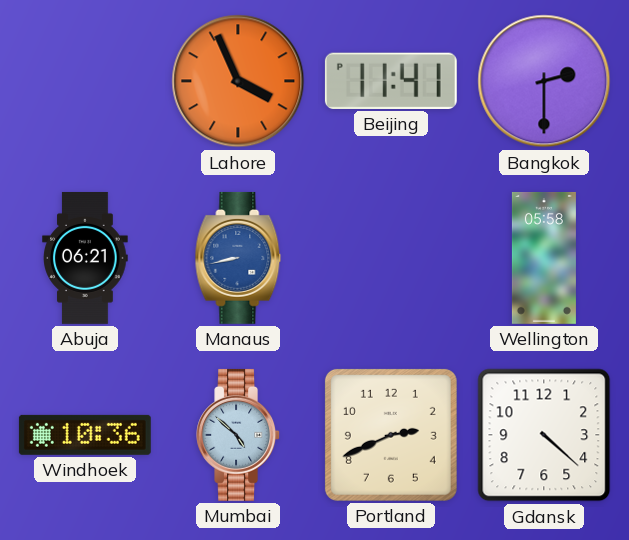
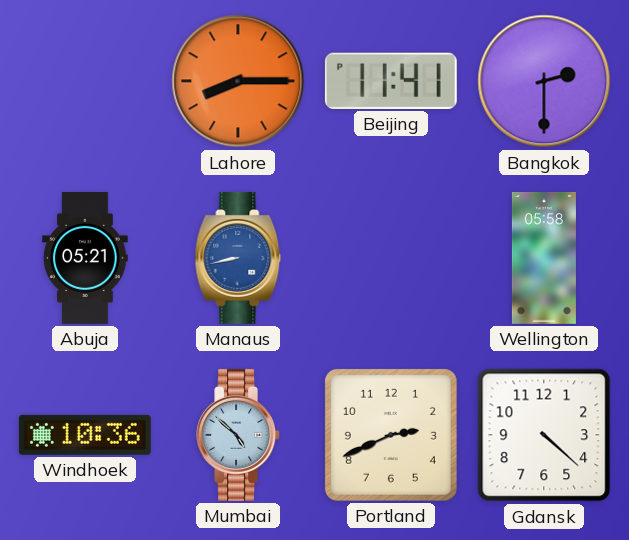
Lahore: 3:56 -> 8:15
Abuja: 06:21 -> 05:21
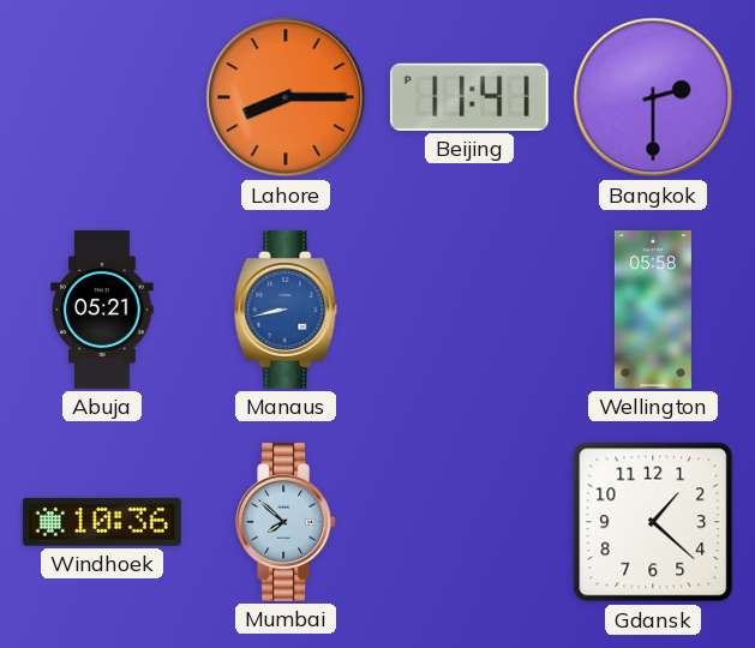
Mumbai: 4:52 -> 7:52
Portland: 2:41 -> none
Gdansk: 4:22 -> 1:22
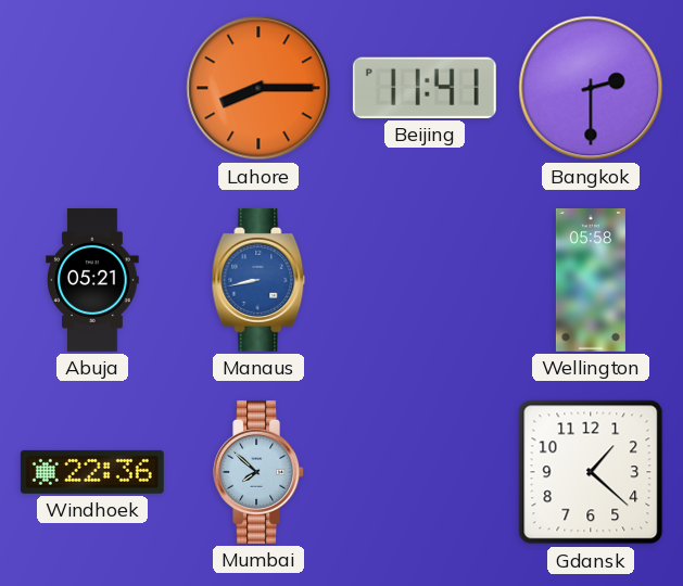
Windhoek: 10:36 -> 22:36
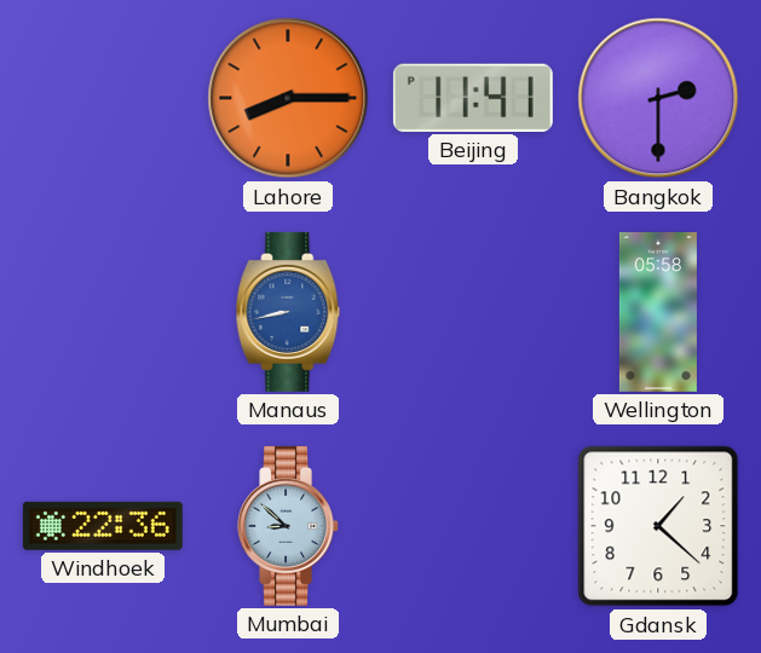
Abuja: 05:21 -> none
Mumbai: 7:52 -> 8:52
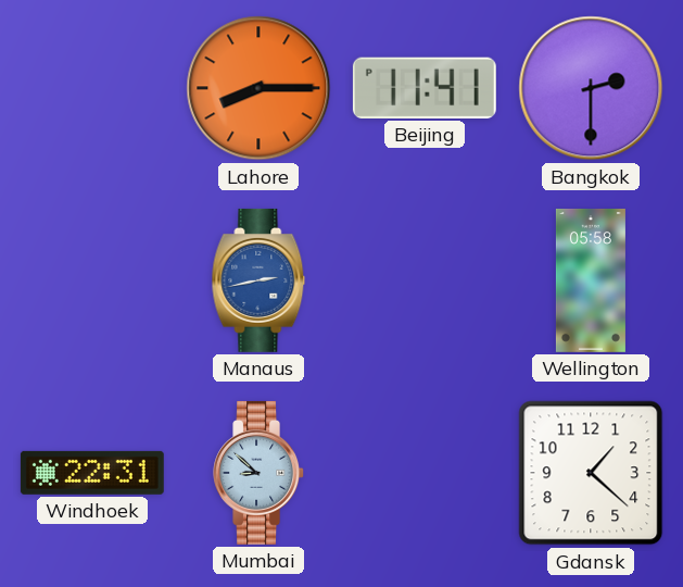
Manaus: 8:43 -> 2:43
Windhoek: 22:36 -> 22:31
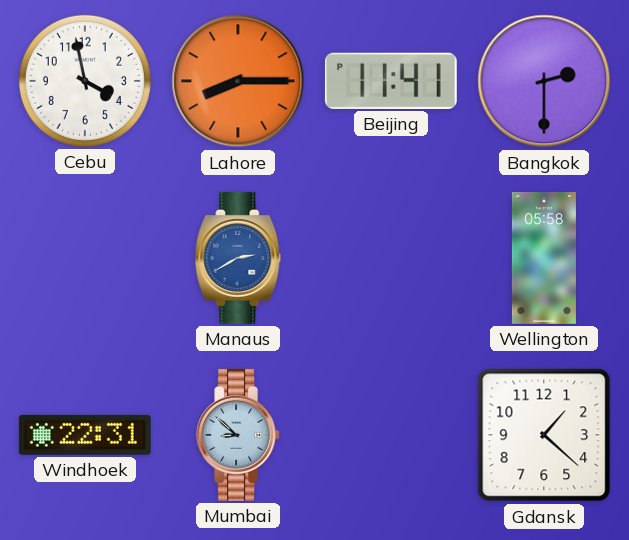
Cebu: none -> 3:58
Manaus: 2:43 -> 2:40
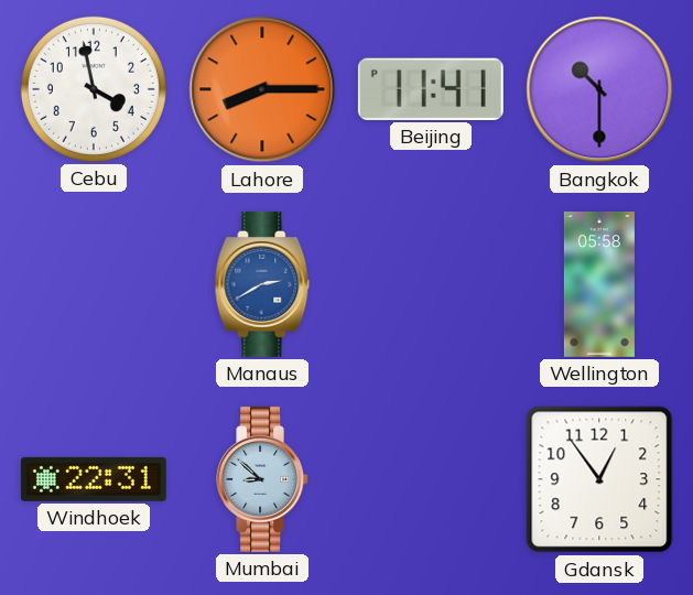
Bangkok: 2:30 -> 10:30
Gdansk: 1:22 -> 12:54
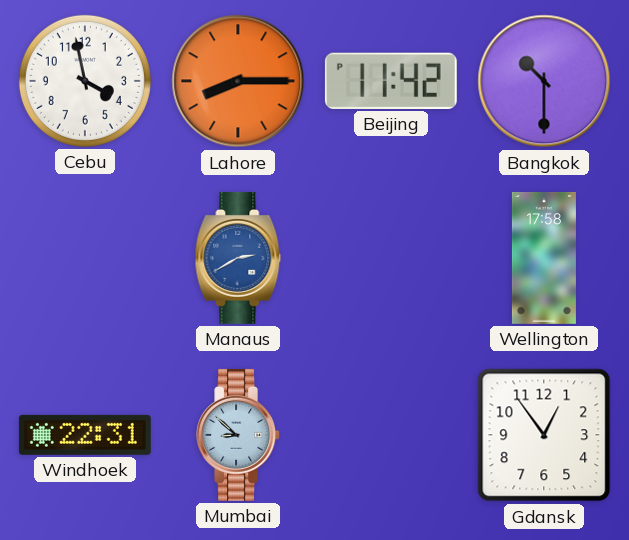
Beijing: 11:41 -> 11:42
Wellington: 05:58 -> 17:58
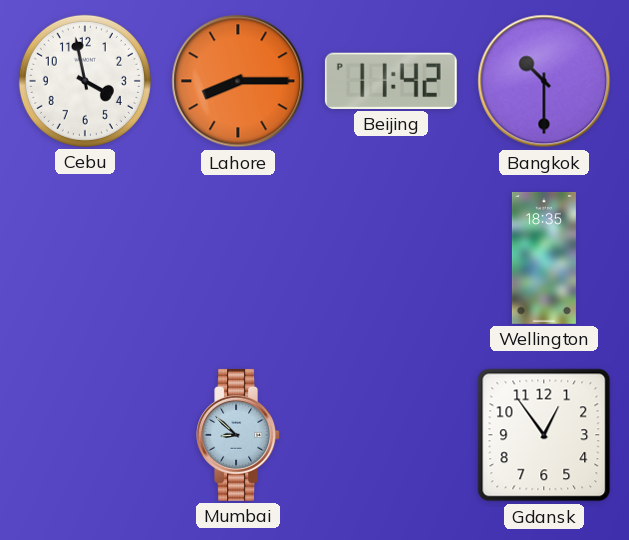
Manaus: 2:40 -> none
Wellington: 17:58 -> 18:35
Windhoek: 22:31 -> none
